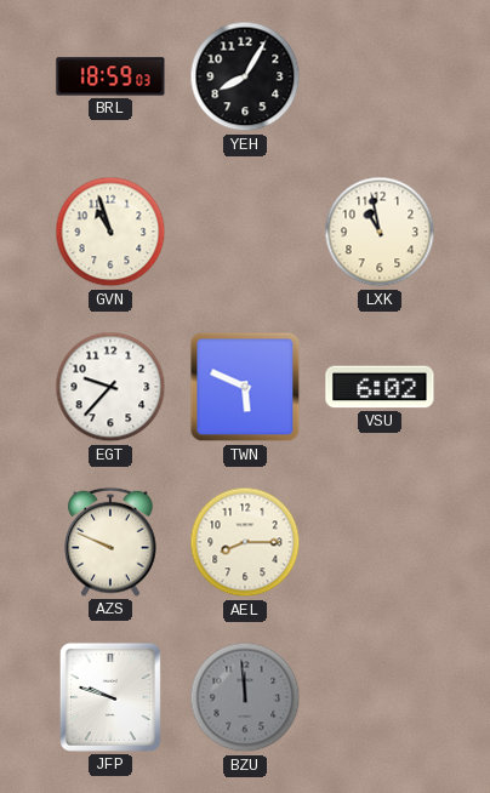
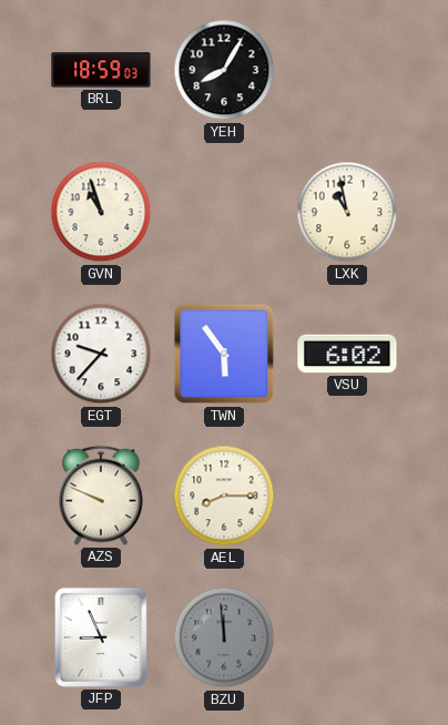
TWN: 5:49 -> 5:54
JFP: 9:48 -> 8:56
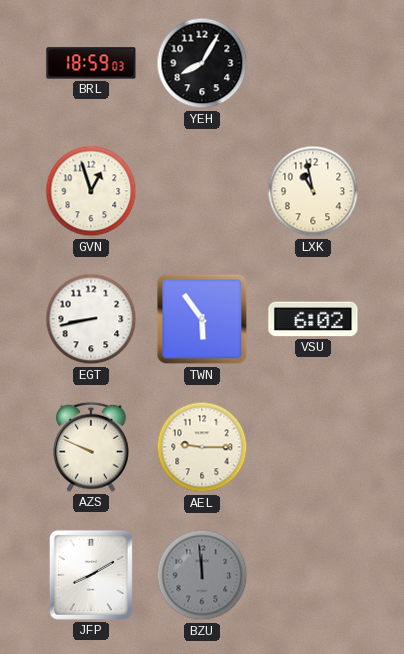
GVN: 10:57 -> 12:57
EGT: 9:37 -> 8:43
AEL: 8:15 -> 9:15
JFP: 8:56 -> 8:10
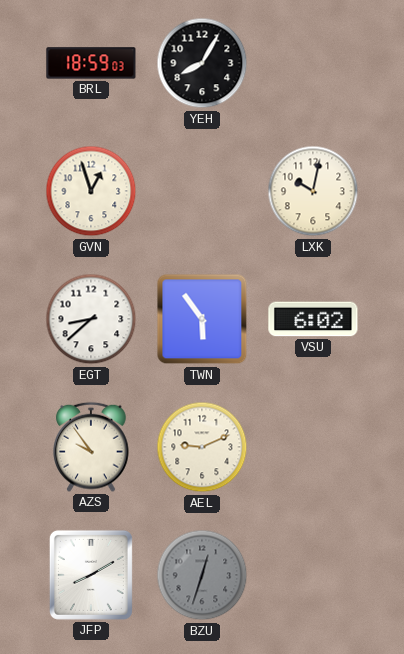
LXK: 10:58 -> 10:02
EGT: 8:43 -> 8:38
AZS: 9:49 -> 9:54
AEL: 9:15 -> 9:11
BZU: 11:59 -> 12:33
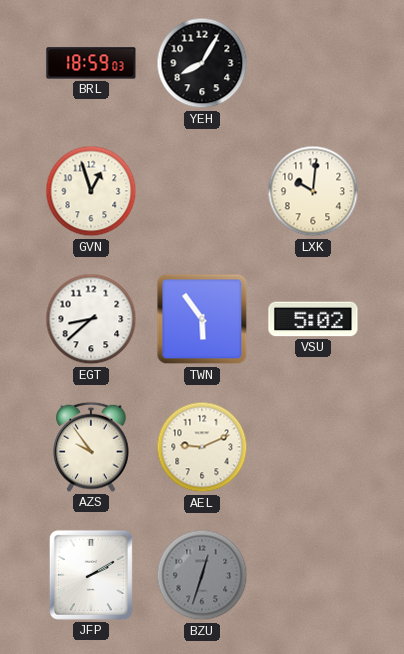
LXK: 10:02 -> 10:01
VSU: 6:02 -> 5:02
JFP: 8:10 -> 2:10
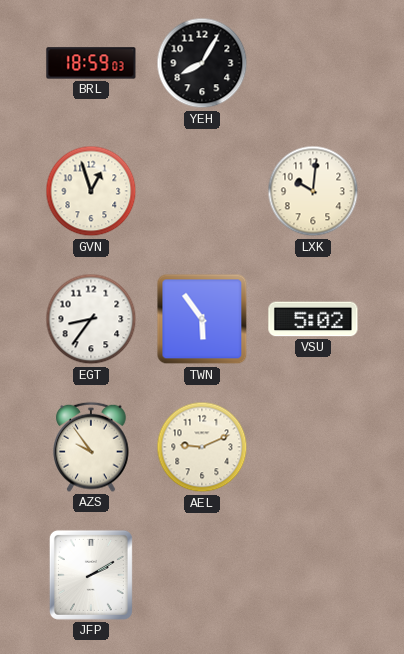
EGT: 8:38 -> 8:36
BZU: 12:33 -> none
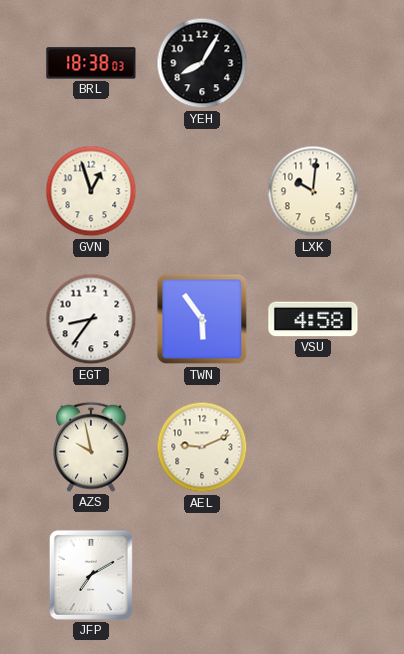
BRL: 18:59 -> 18:38
VSU: 5:02 -> 4:58
AZS: 9:54 -> 9:58
JFP: 2:10 -> 7:10
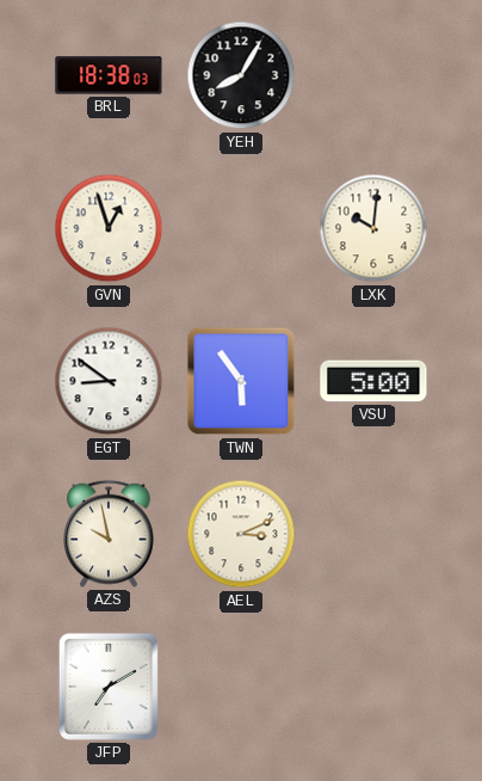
EGT: 8:36 -> 8:51
VSU: 4:58 -> 5:00
AEL: 9:11 -> 3:11
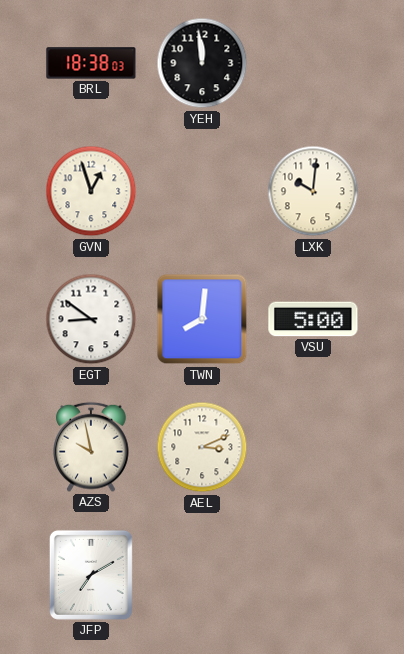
YEH: 8:05 -> 11:59
TWN: 5:54 -> 8:01
